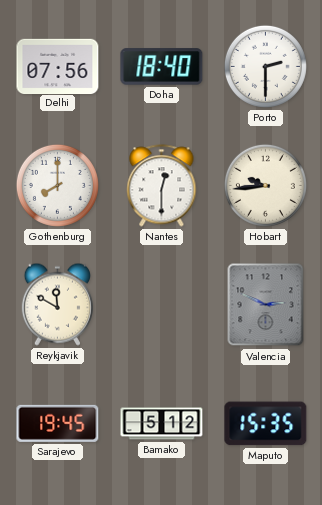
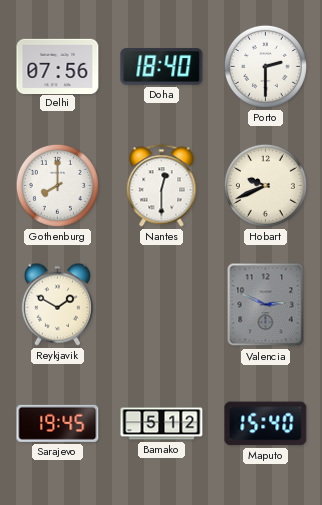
Hobart: 9:44 -> 9:41
Reykjavik: 11:50 -> 1:50
Maputo: 15:35 -> 15:40
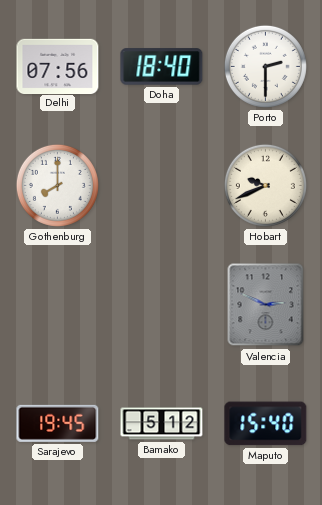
Nantes: 12:30 -> none
Reykjavik: 1:50 -> none
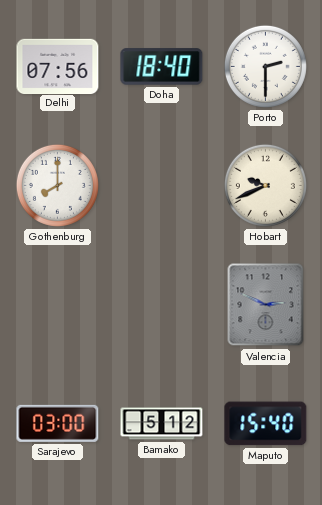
Sarajevo: 19:45 -> 03:00
